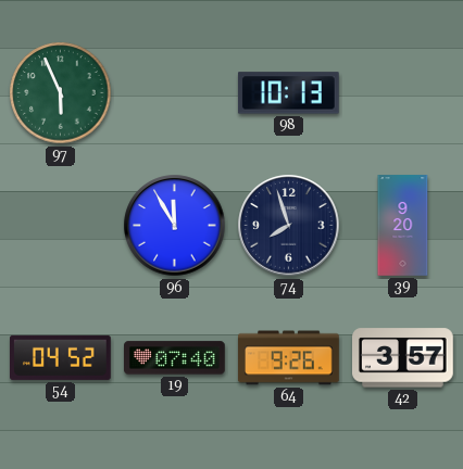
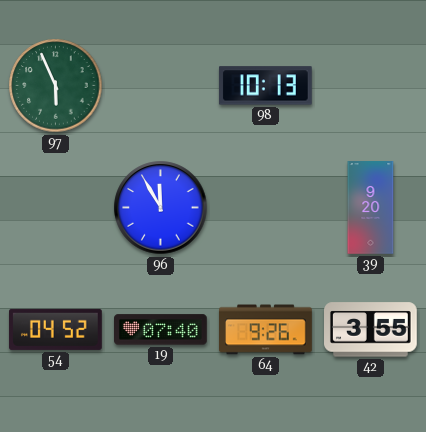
74: 7:57 -> none
42: 3:57 -> 3:55
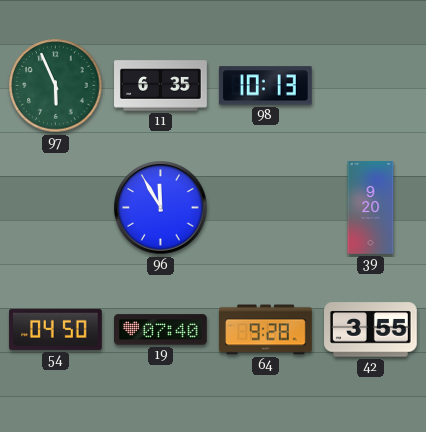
11: none -> 6:35
54: 04:52 -> 04:50
64: 9:26 -> 9:28
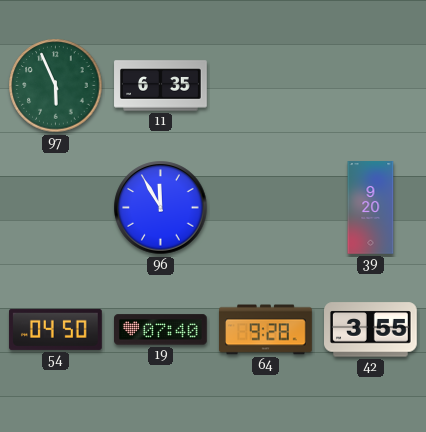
98: 10:13 -> none
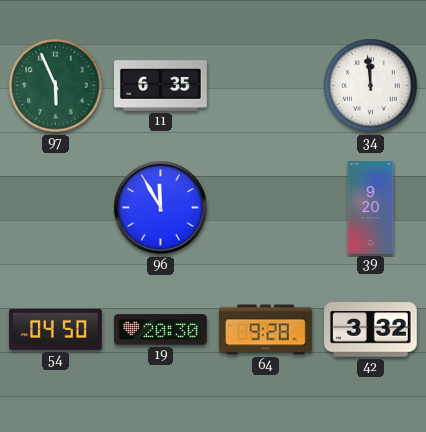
34: none -> 11:59
19: 07:40 -> 20:30
42: 3:55 -> 3:32
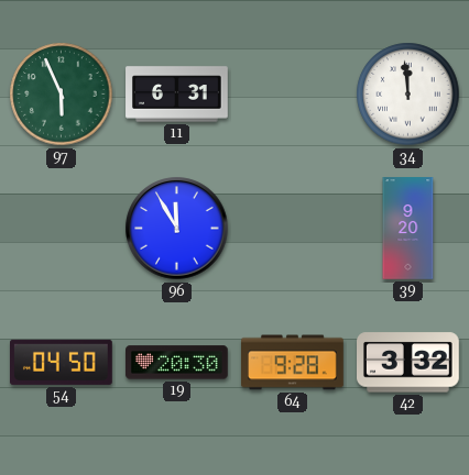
11: 6:35 -> 6:31
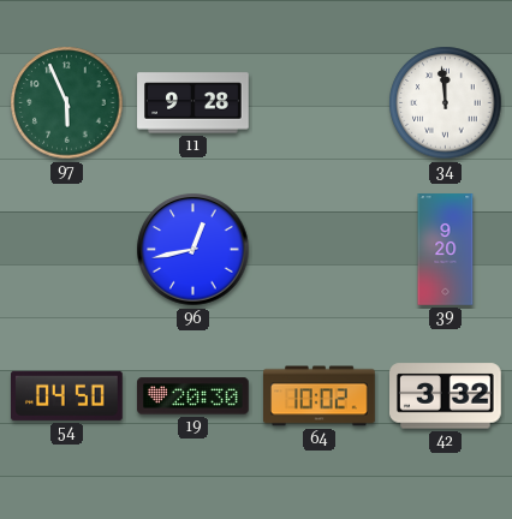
11: 6:31 -> 9:28
96: 11:55 -> 12:43
64: 9:28 -> 10:02
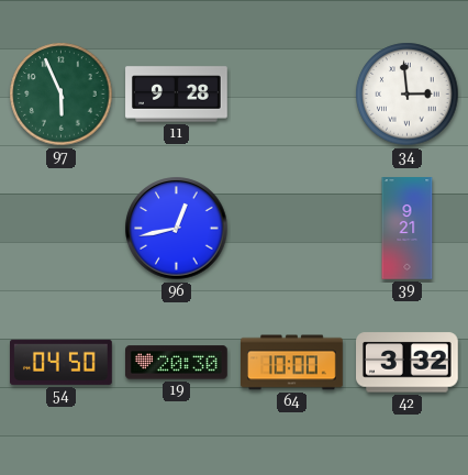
34: 11:59 -> 2:59
39: 9:20 -> 9:21
64: 10:02 -> 10:00
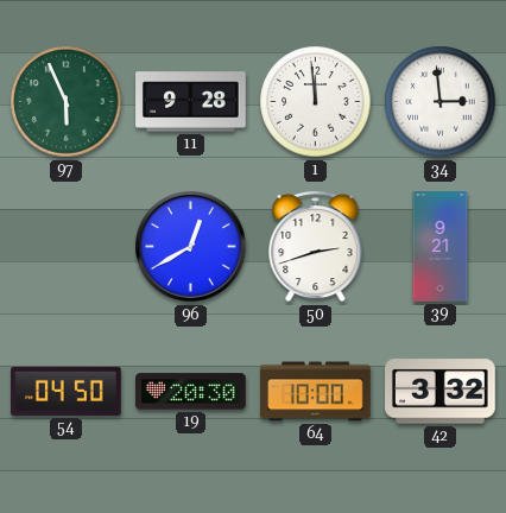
1: none -> 11:59
96: 12:43 -> 12:40
50: none -> 2:42
